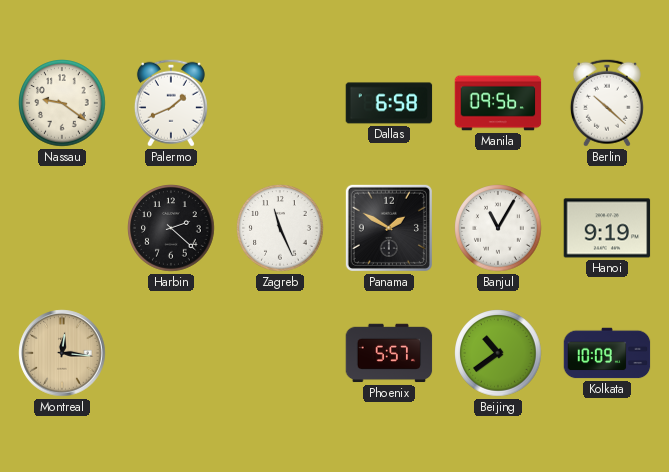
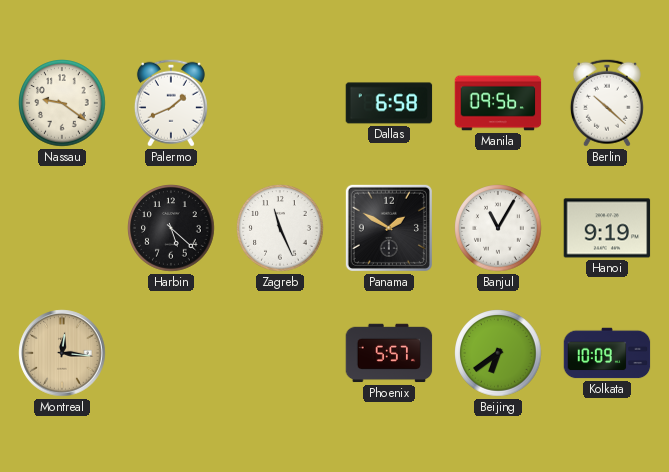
Harbin: 2:22 -> 5:22
Beijing: 10:39 -> 6:39
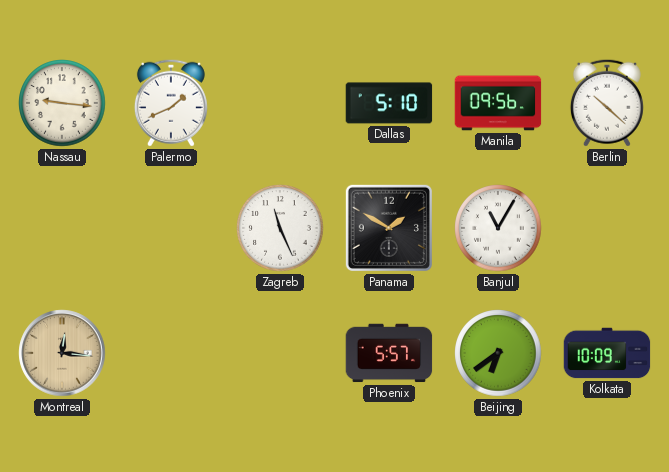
Nassau: 9:21 -> 9:16
Dallas: 6:58 -> 5:10
Harbin: 5:22 -> none
Hanoi: 9:19 -> none
